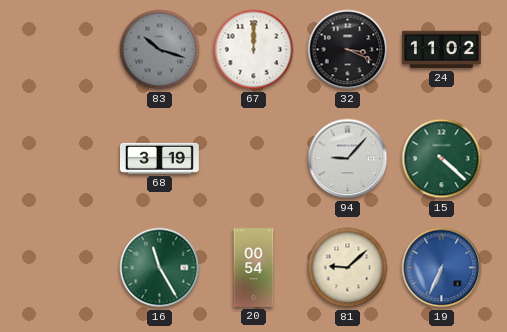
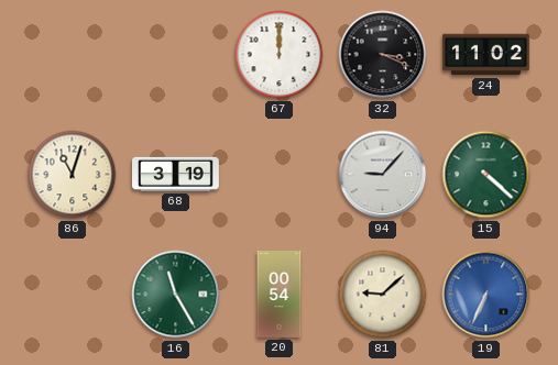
83: 10:18 -> none
86: none -> 11:03
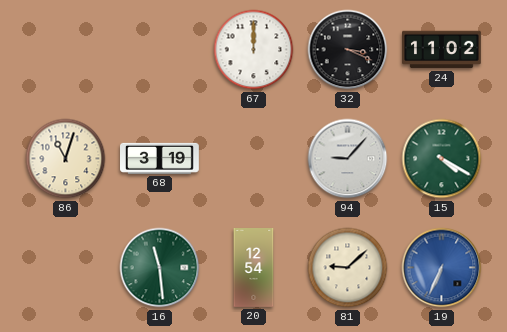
15: 4:22 -> 4:20
16: 11:25 -> 11:29
20: 00:54 -> 12:54
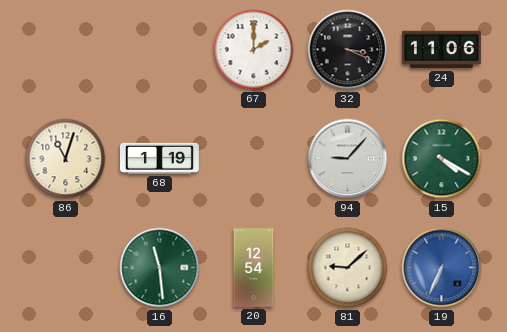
67: 12:00 -> 2:00
24: 11:02 -> 11:06
68: 3:19 -> 1:19
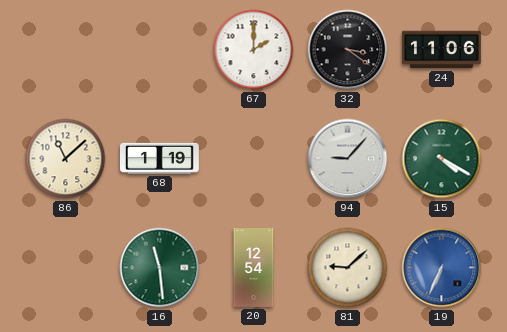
32: 3:19 -> 3:21
86: 11:03 -> 11:08
